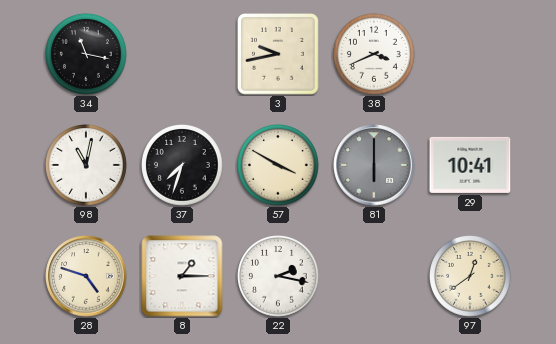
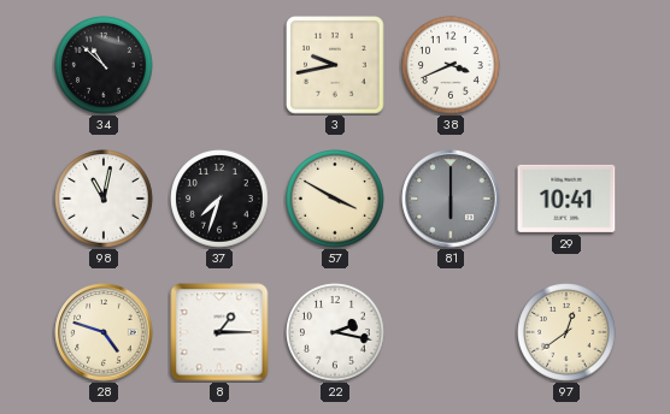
34: 11:17 -> 10:52
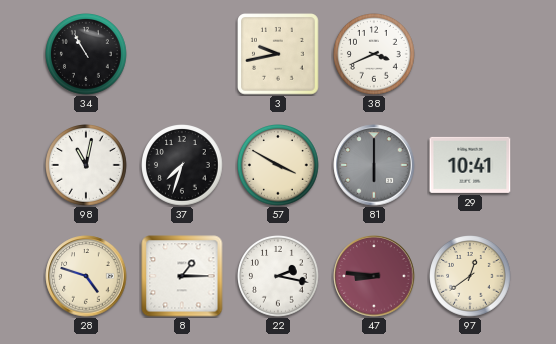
34: 10:52 -> 10:55
47: none -> 8:46
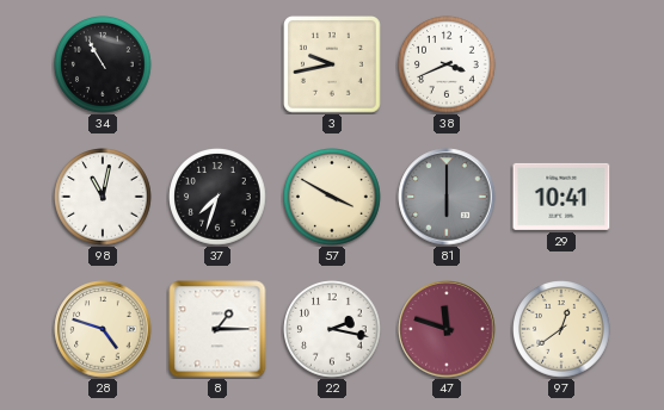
47: 8:46 -> 11:48
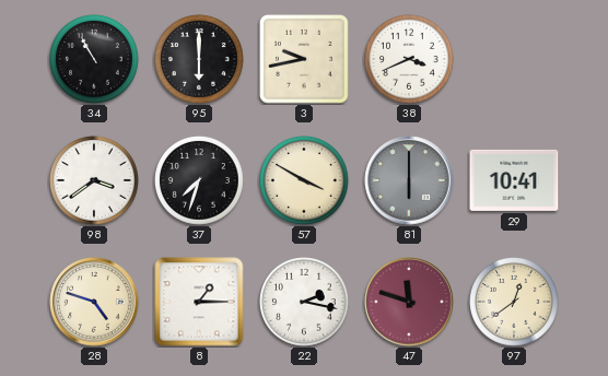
95: none -> 6:00
98: 11:02 -> 3:39
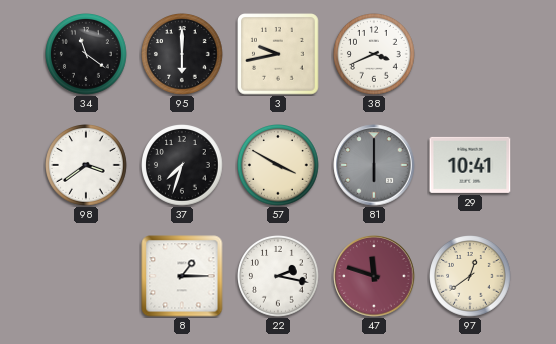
34: 10:55 -> 11:21
28: 4:48 -> none
